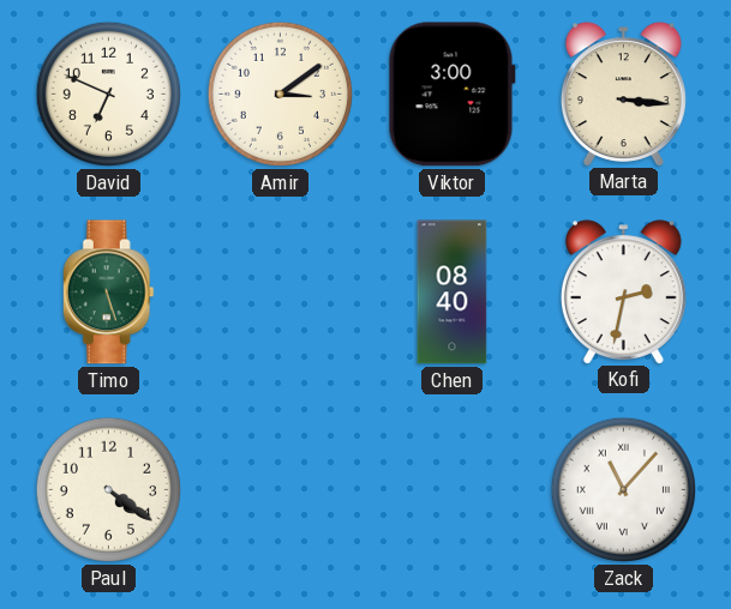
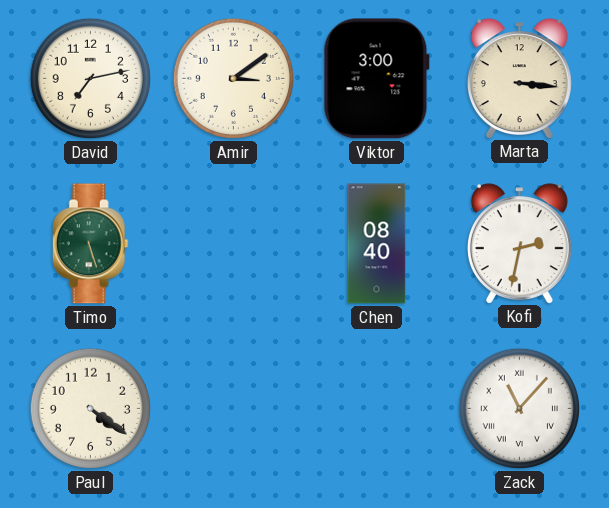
David: 6:49 -> 7:13
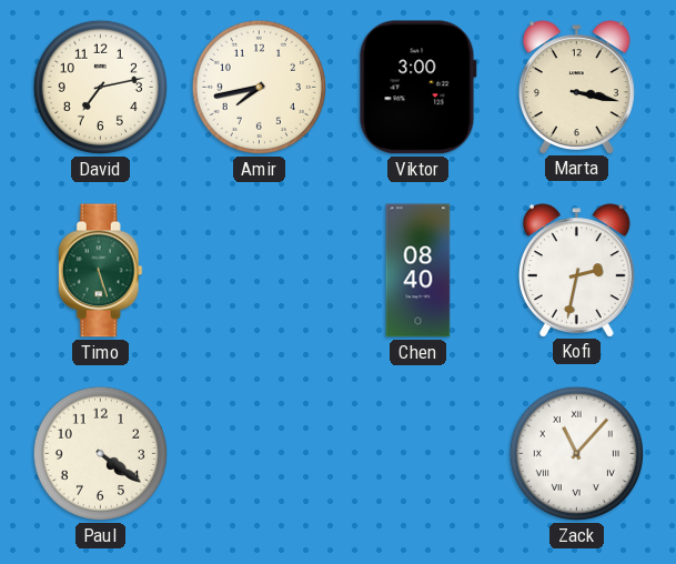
Amir: 3:09 -> 7:43
Marta: 3:16 -> 3:17
